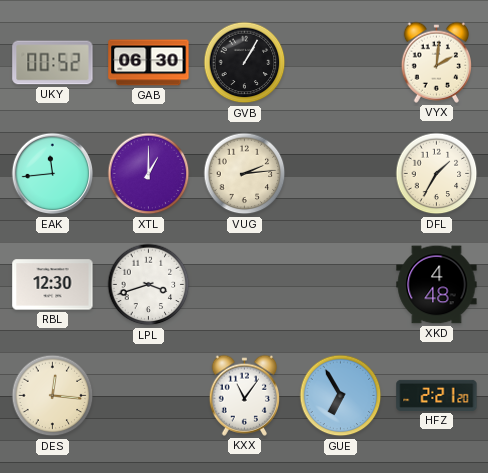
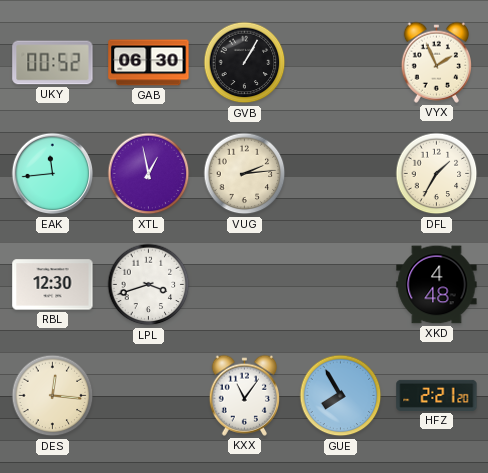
VYX: 2:01 -> 1:56
XTL: 1:00 -> 12:58
GUE: 6:55 -> 7:55
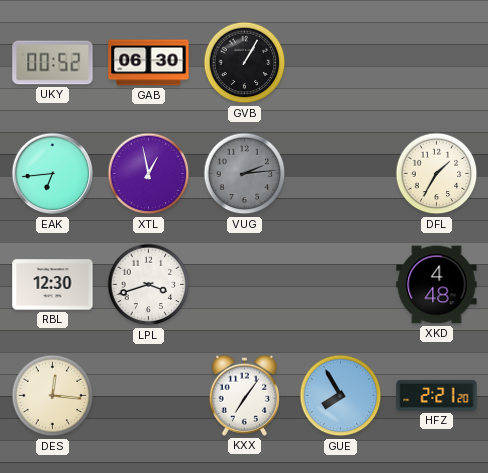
VYX: 1:56 -> none
EAK: 11:44 -> 6:44
VUG dial: cream -> grey
KXX: 11:06 -> 7:06
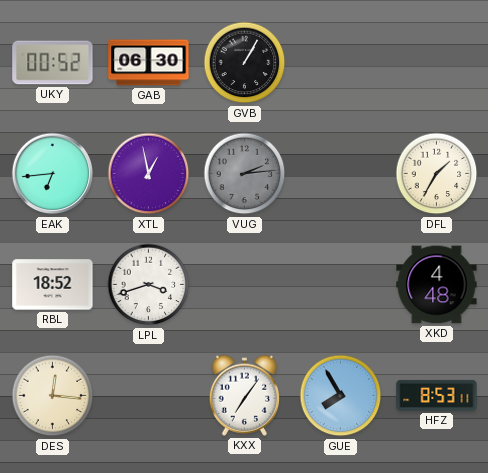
RBL: 12:30 -> 18:52
HFZ: 2:21 -> 8:53
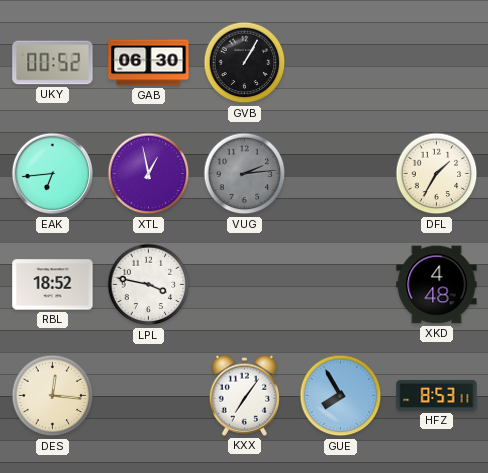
LPL: 3:42 -> 3:47
